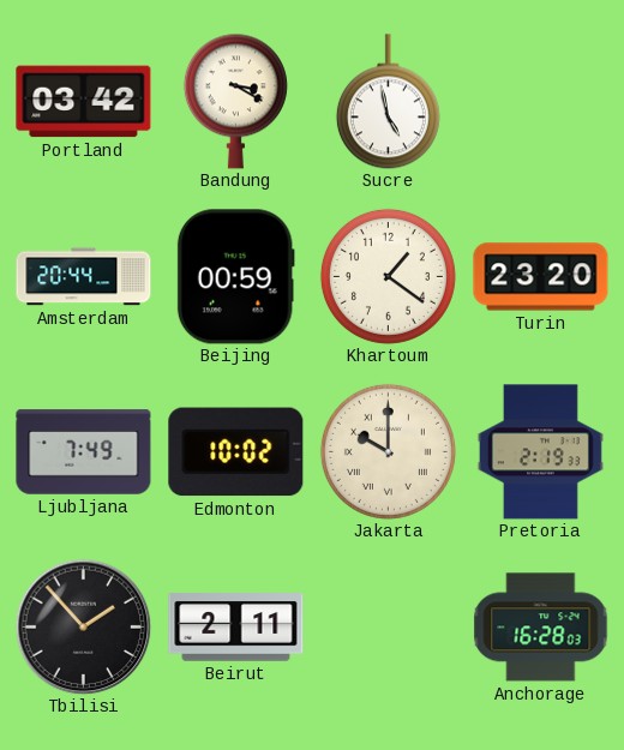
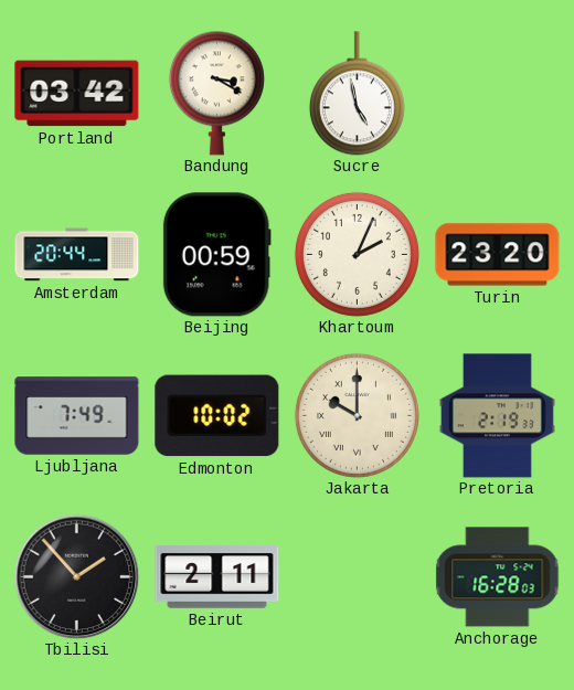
Khartoum: 1:21 -> 2:04
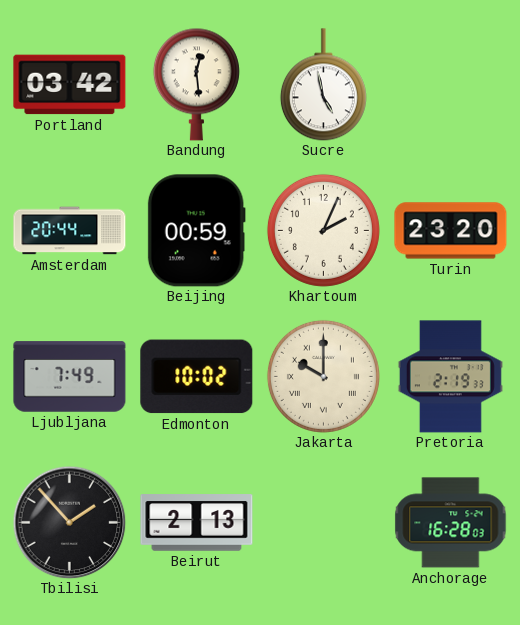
Bandung: 3:20 -> 12:29
Beirut: 2:11 -> 2:13
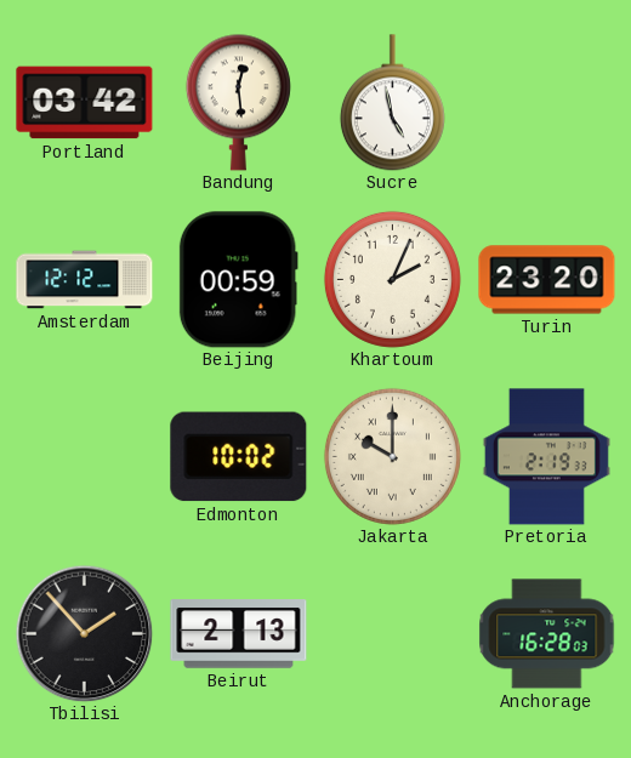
Amsterdam: 20:44 -> 12:12
Ljubljana: 7:49 -> none
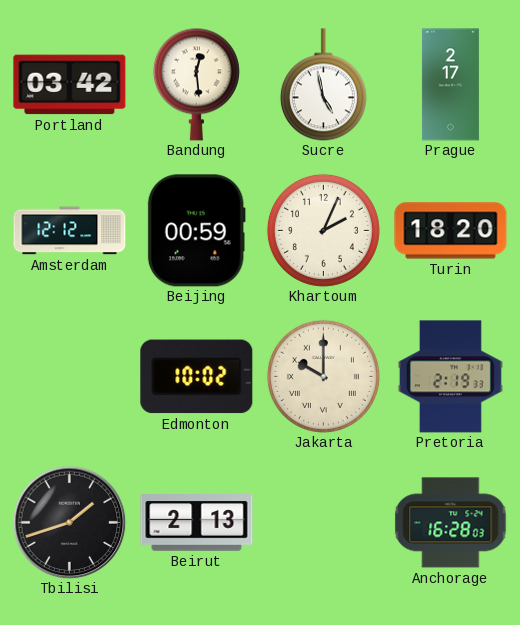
Prague: none -> 2:17
Turin: 23:20 -> 18:20
Tbilisi: 1:53 -> 1:42
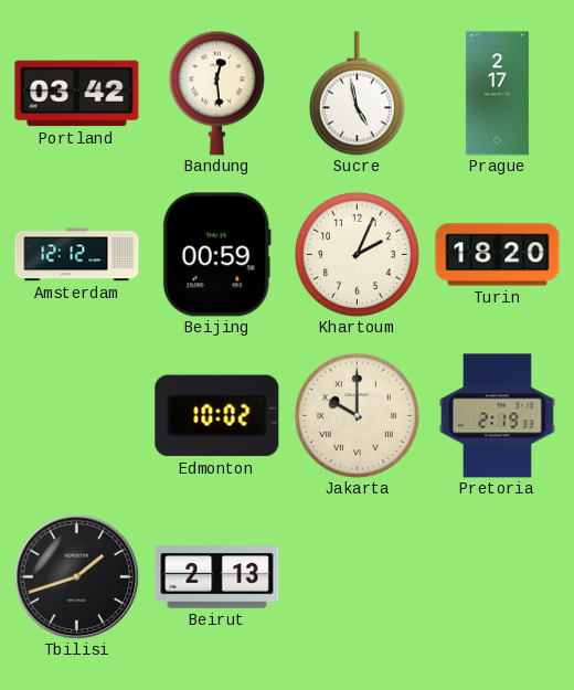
Anchorage: 16:28 -> none
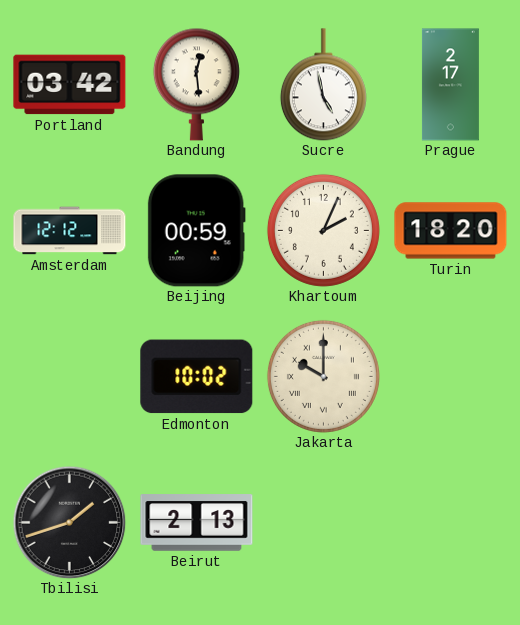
Pretoria: 2:19 -> none
